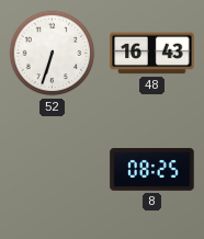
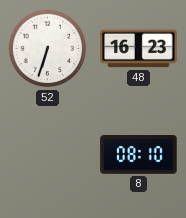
48: 16:43 -> 16:23
8: 08:25 -> 08:10
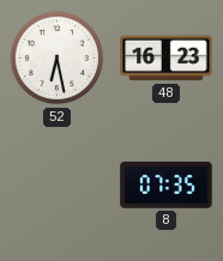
52: 6:33 -> 6:28
8: 08:10 -> 07:35
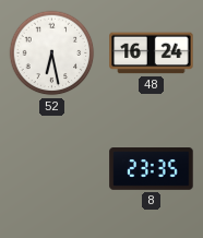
48: 16:23 -> 16:24
8: 07:35 -> 23:35
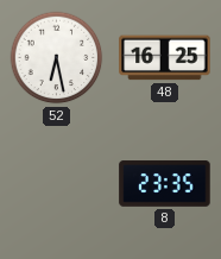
48: 16:24 -> 16:25
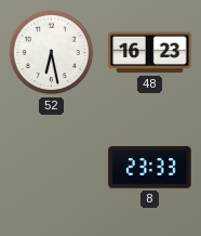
48: 16:25 -> 16:23
8: 23:35 -> 23:33
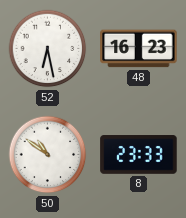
50: none -> 10:51
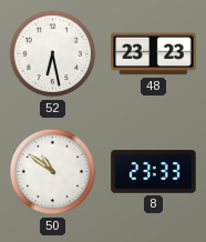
48: 16:23 -> 23:23
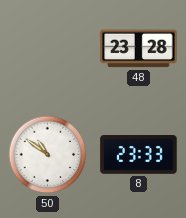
52: 6:28 -> none
48: 23:23 -> 23:28
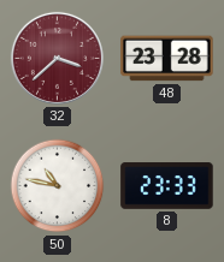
32: none -> 3:38
50: 10:51 -> 10:47
